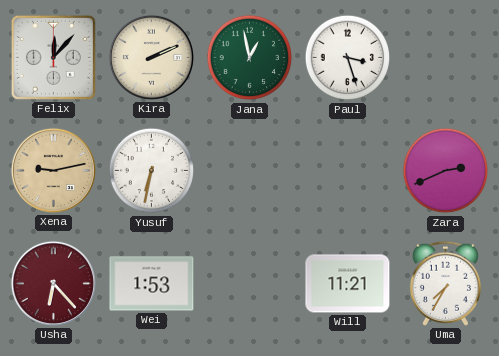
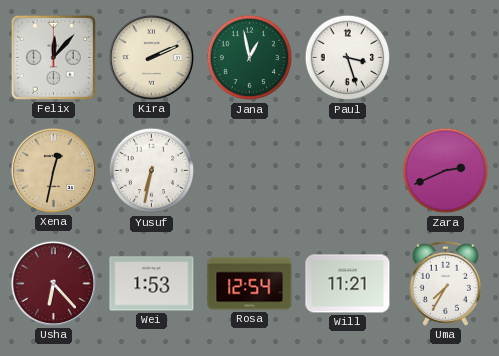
Xena: 9:13 -> 12:32
Rosa: none -> 12:54
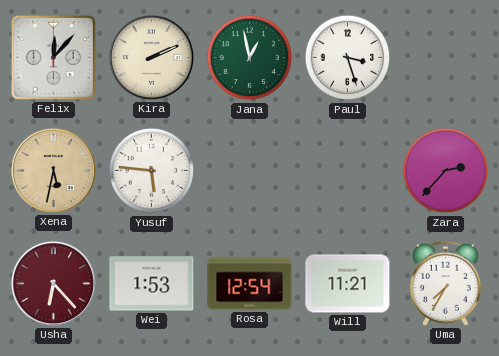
Xena: 12:32 -> 5:32
Yusuf: 6:32 -> 5:46
Zara: 2:41 -> 2:37
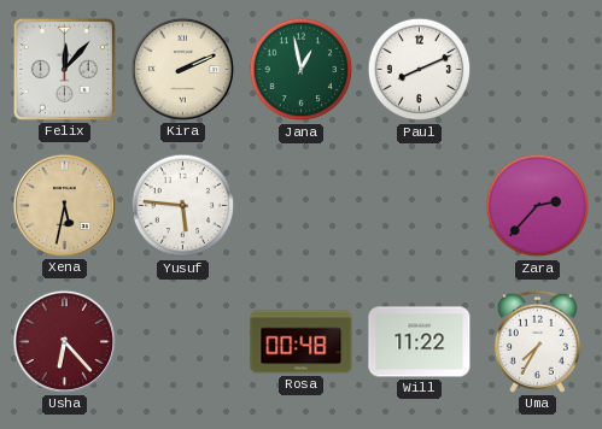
Paul: 3:27 -> 8:11
Wei: 1:53 -> none
Rosa: 12:54 -> 00:48
Will: 11:21 -> 11:22
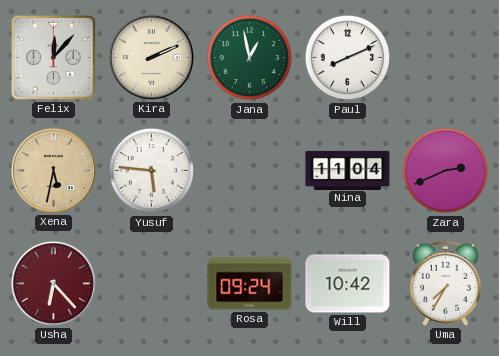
Nina: none -> 11:04
Zara: 2:37 -> 2:41
Rosa: 00:48 -> 09:24
Will: 11:22 -> 10:42
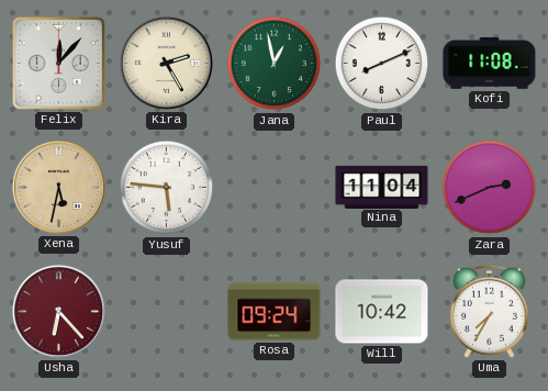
Kira: 2:11 -> 2:25
Kofi: none -> 11:08
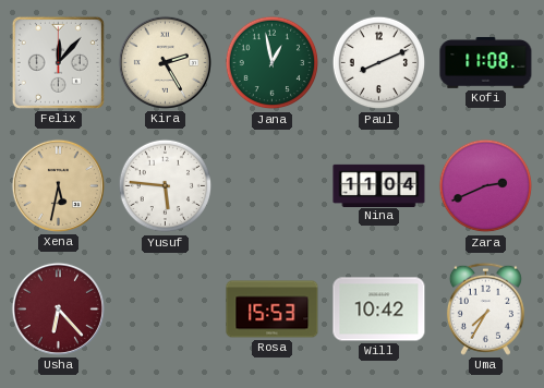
Rosa: 09:24 -> 15:53
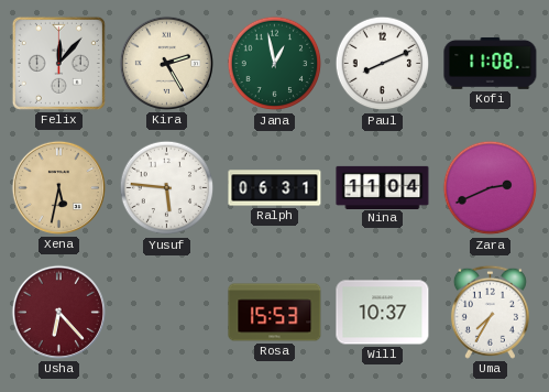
Ralph: none -> 06:31
Will: 10:42 -> 10:37
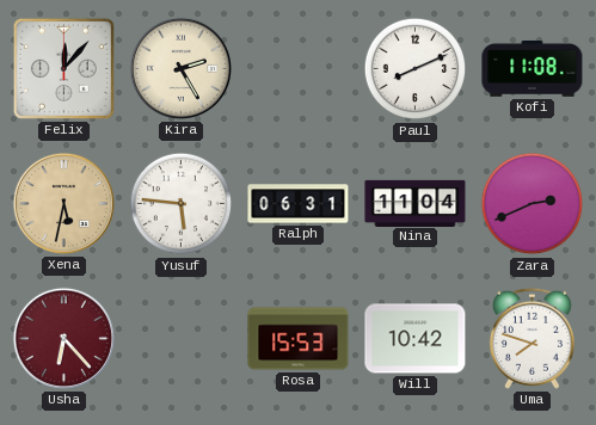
Jana: 12:58 -> none
Will: 10:37 -> 10:42
Uma: 7:35 -> 7:48
